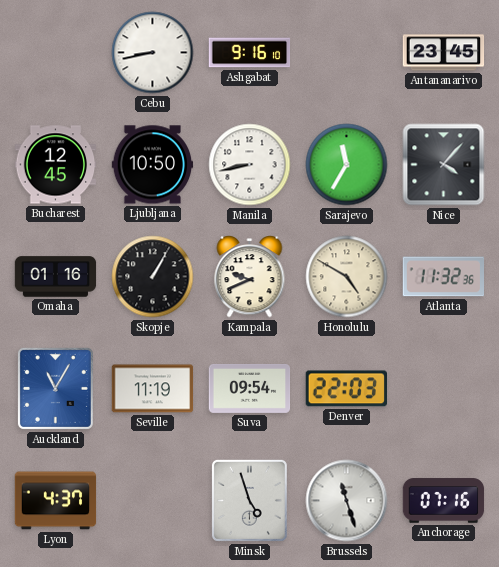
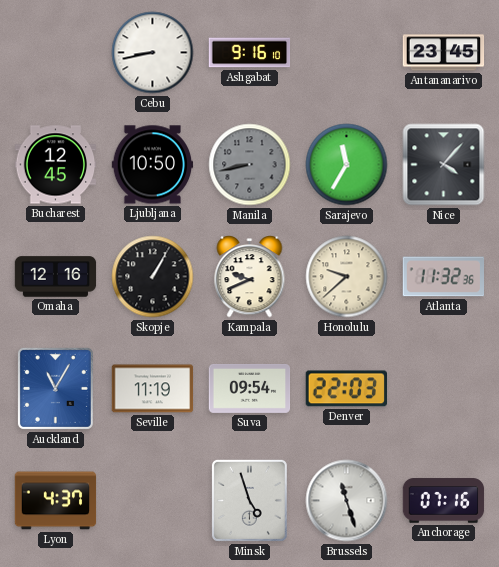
Manila dial: white -> grey
Omaha: 01:16 -> 12:16
Honolulu: 4:50 -> 9:38
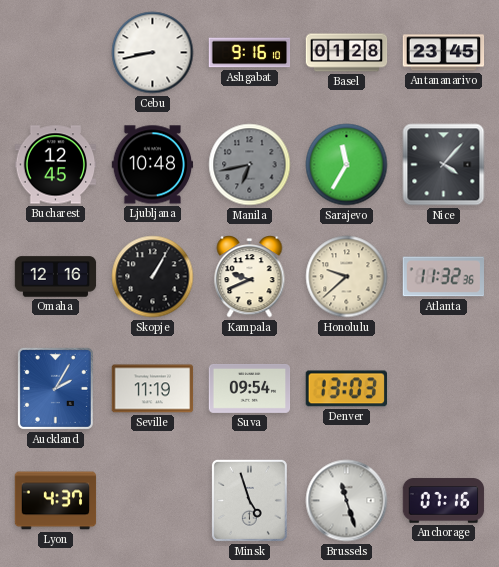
Basel: none -> 01:28
Ljubljana: 10:50 -> 10:48
Manila: 8:43 -> 6:43
Auckland: 11:05 -> 2:05
Denver: 22:03 -> 13:03
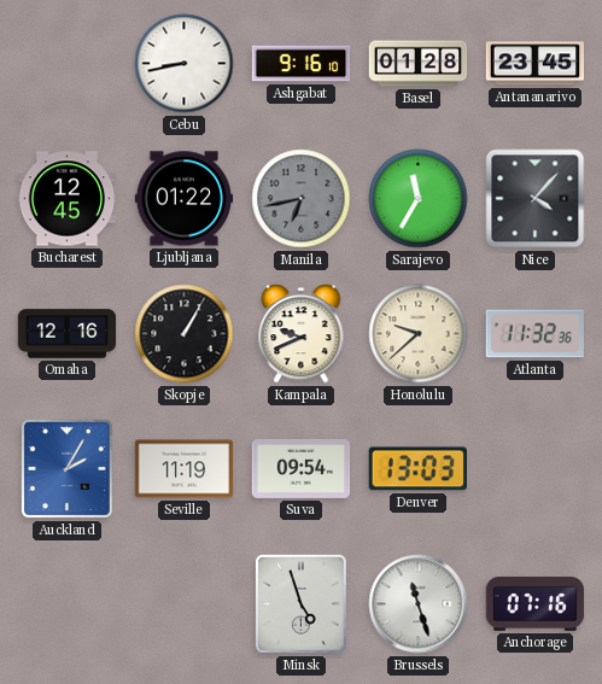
Ljubljana: 10:48 -> 01:22
Lyon: 4:37 -> none
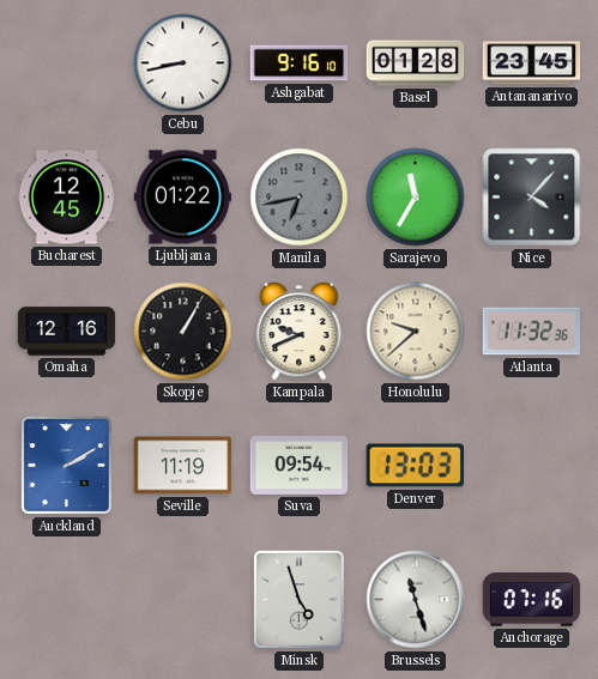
Auckland: 2:05 -> 2:10
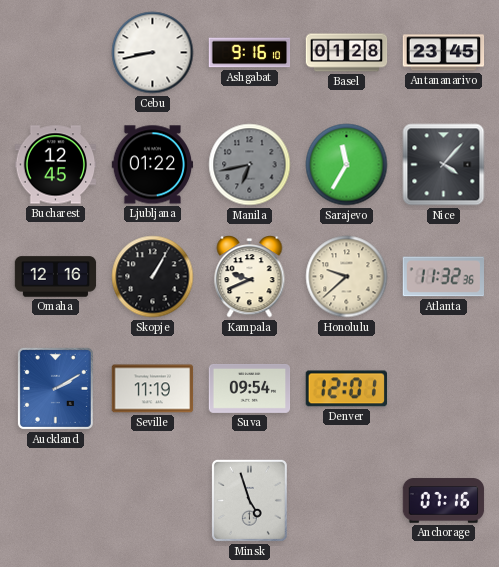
Denver: 13:03 -> 12:01
Brussels: 11:27 -> none
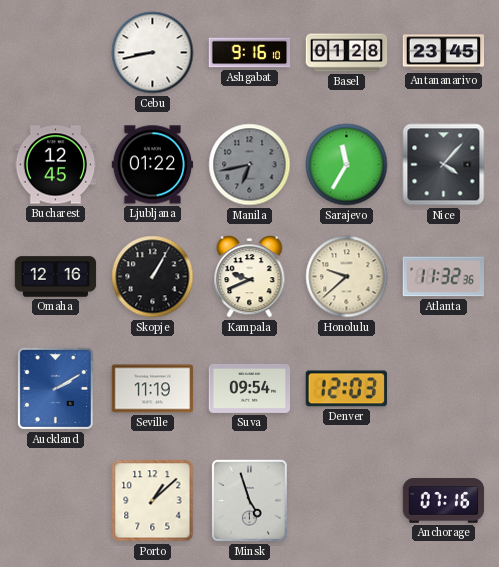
Denver: 12:01 -> 12:03
Porto: none -> 1:08
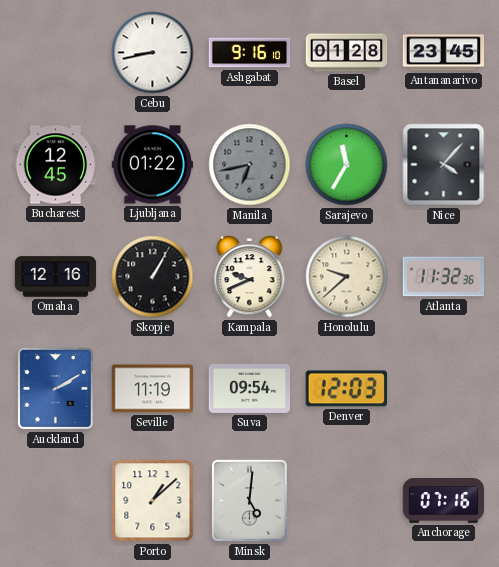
Minsk: 4:57 -> 5:01
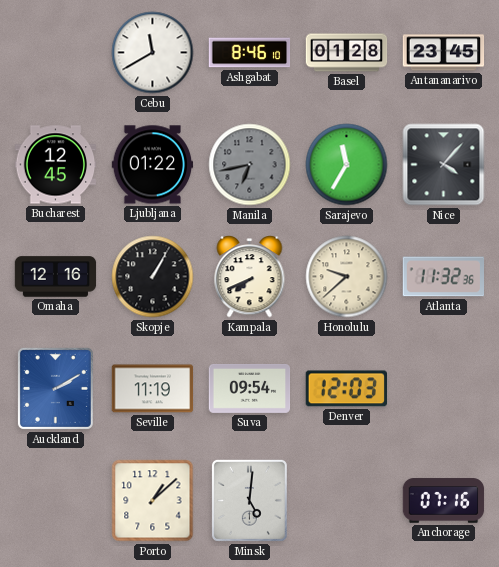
Cebu: 8:43 -> 11:40
Ashgabat: 9:16 -> 8:46
Kampala: 9:41 -> 7:41
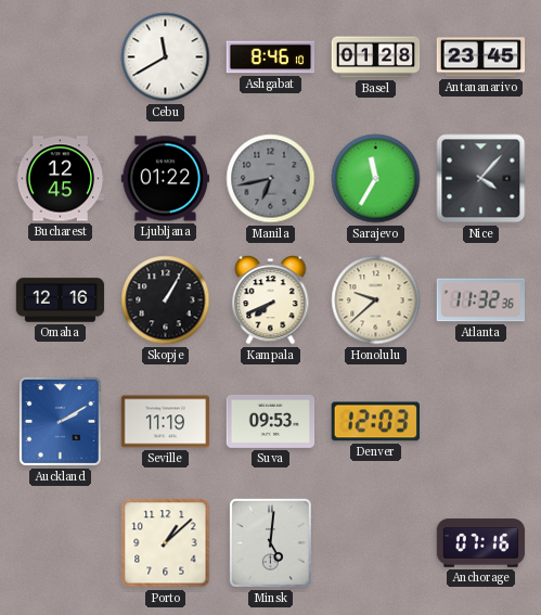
Suva: 09:54 -> 09:53
